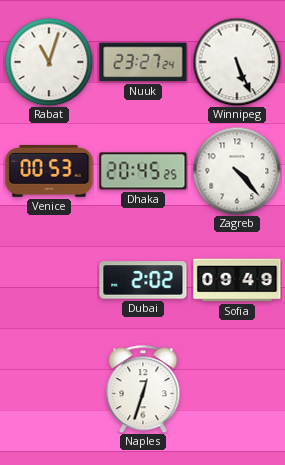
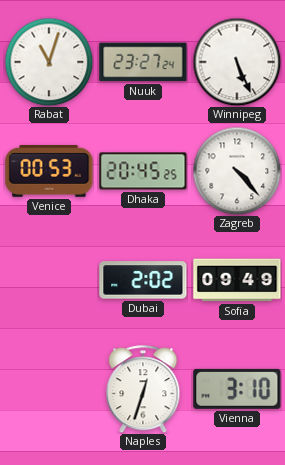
Vienna: none -> 3:10
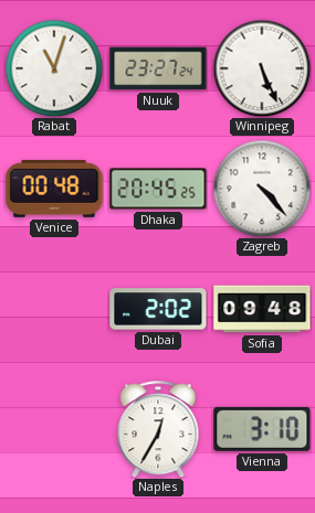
Venice: 00:53 -> 00:48
Sofia: 09:49 -> 09:48
Naples: 12:33 -> 12:35
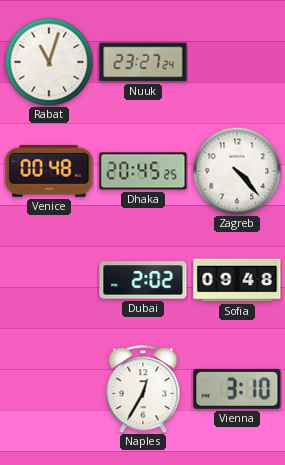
Winnipeg: 5:26 -> none
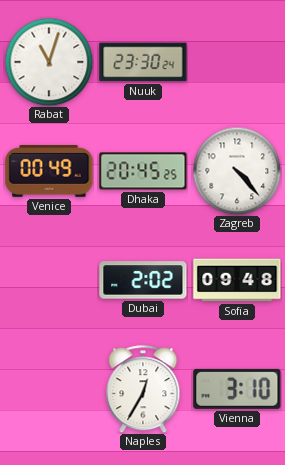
Nuuk: 23:27 -> 23:30
Venice: 00:48 -> 00:49
